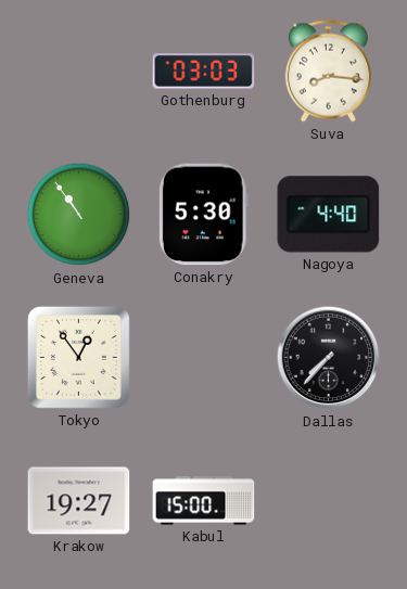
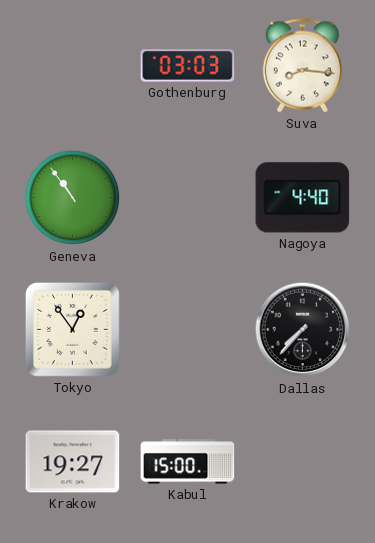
Conakry: 5:30 -> none
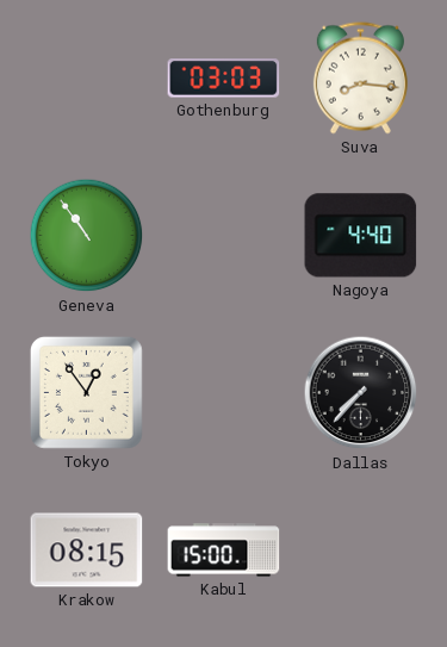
Krakow: 19:27 -> 08:15
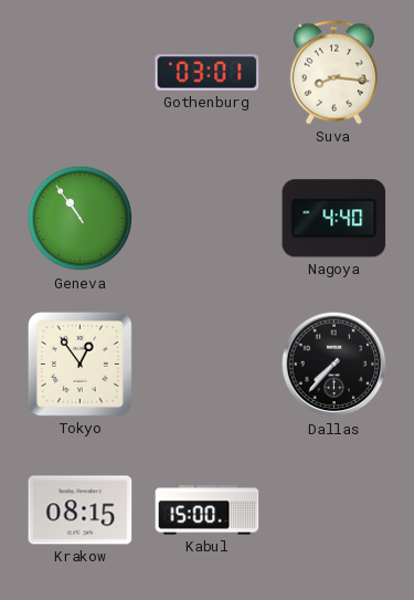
Gothenburg: 03:03 -> 03:01
